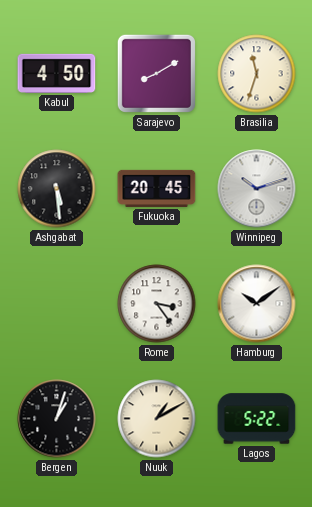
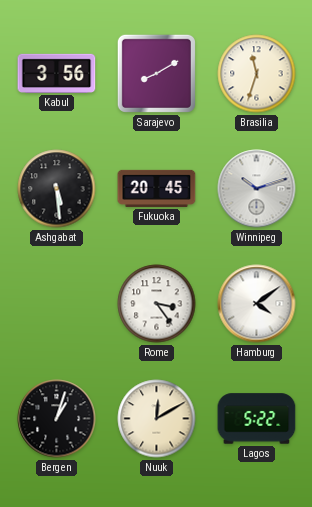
Kabul: 4:50 -> 3:56
Hamburg: 10:09 -> 4:09
Nuuk: 1:10 -> 12:10
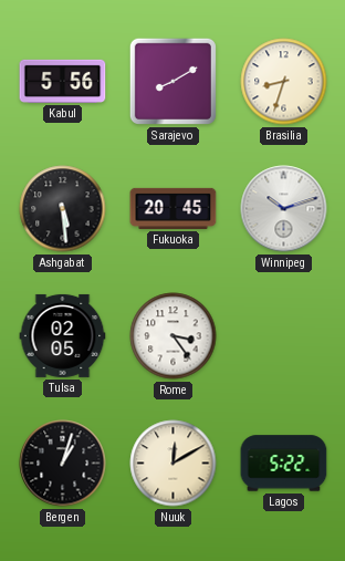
Kabul: 3:56 -> 5:56
Brasilia: 11:33 -> 8:33
Tulsa: none -> 02:05
Hamburg: 4:09 -> none
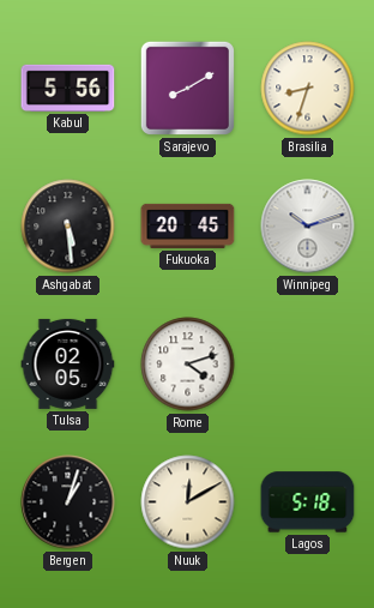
Rome: 3:24 -> 4:12
Lagos: 5:22 -> 5:18
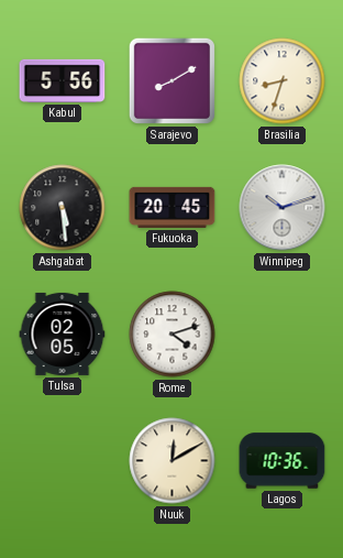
Bergen: 1:03 -> none
Lagos: 5:18 -> 10:36
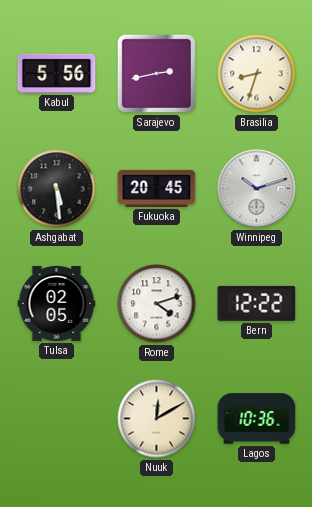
Sarajevo: 8:10 -> 2:43
Bern: none -> 12:22
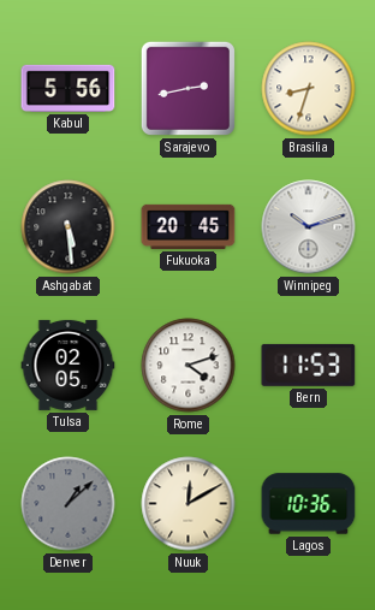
Bern: 12:22 -> 11:53
Denver: none -> 1:08
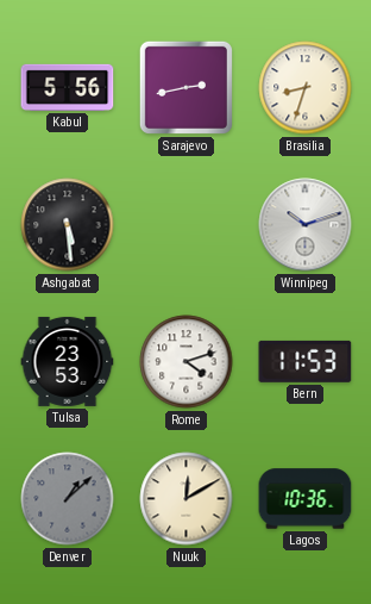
Fukuoka: 20:45 -> none
Tulsa: 02:05 -> 23:53
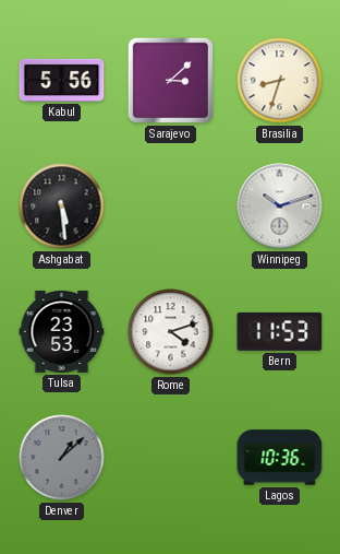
Sarajevo: 2:43 -> 3:08
Nuuk: 12:10 -> none
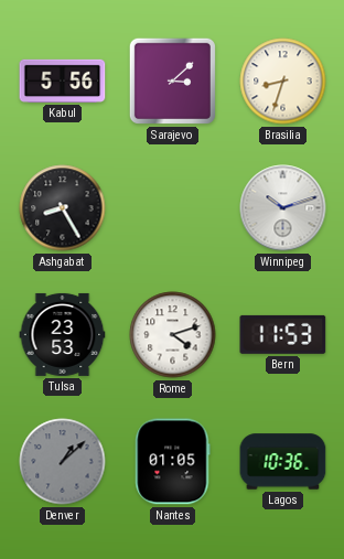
Ashgabat: 5:29 -> 8:25
Nantes: none -> 01:05
